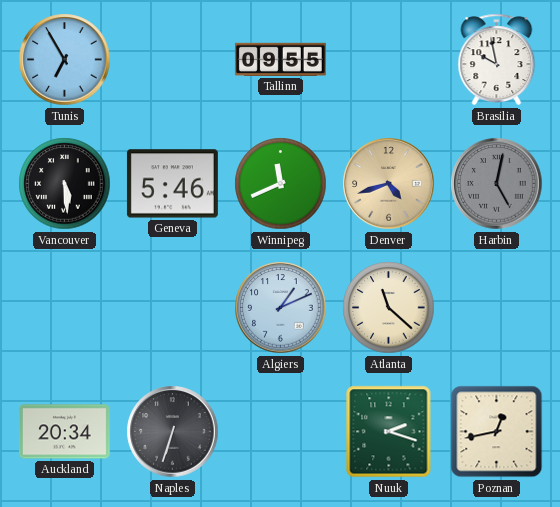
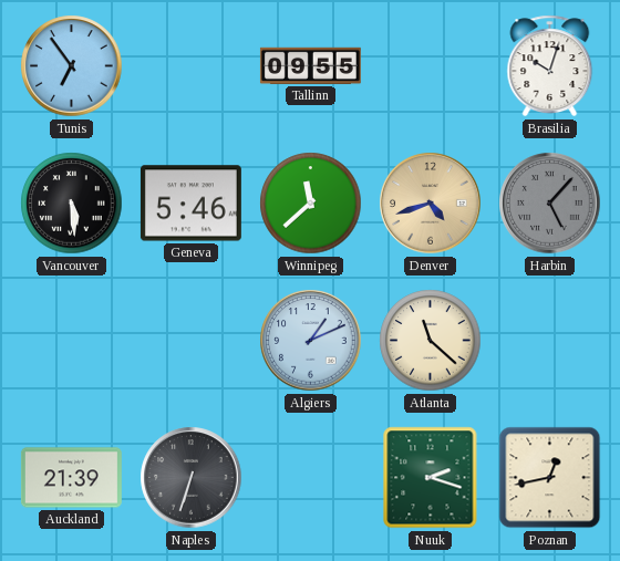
Tunis: 6:55 -> 6:54
Brasilia: 9:58 -> 10:03
Winnipeg: 11:41 -> 11:38
Harbin: 5:02 -> 5:07
Auckland: 20:34 -> 21:39
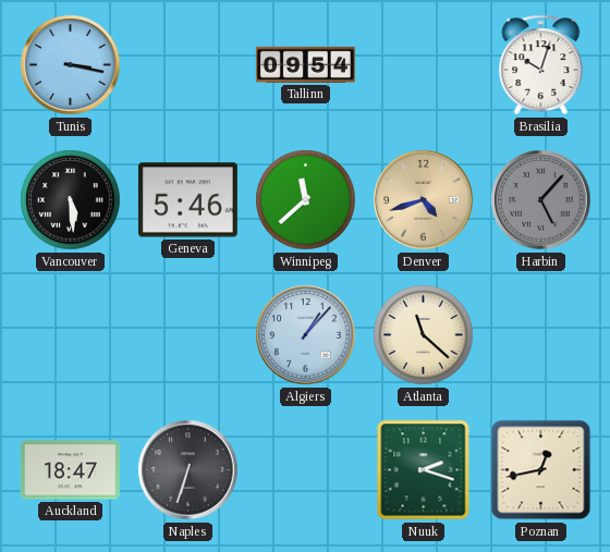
Tunis: 6:54 -> 3:17
Tallinn: 09:55 -> 09:54
Algiers: 1:11 -> 1:07
Auckland: 21:39 -> 18:47
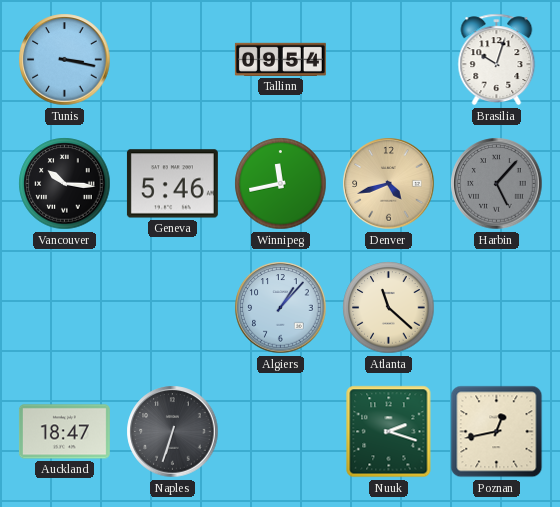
Vancouver: 5:29 -> 10:16
Winnipeg: 11:38 -> 11:43
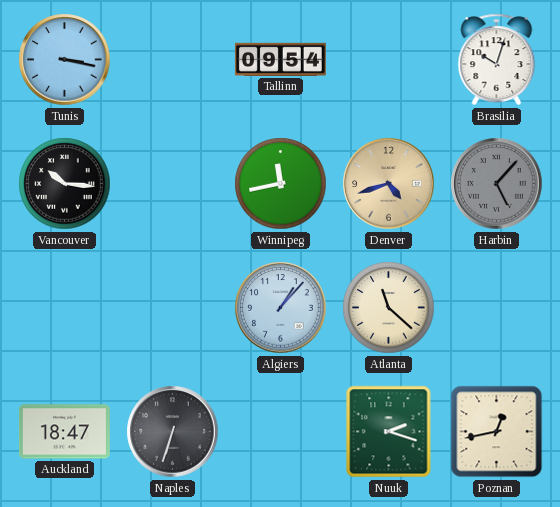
Geneva: 5:46 -> none
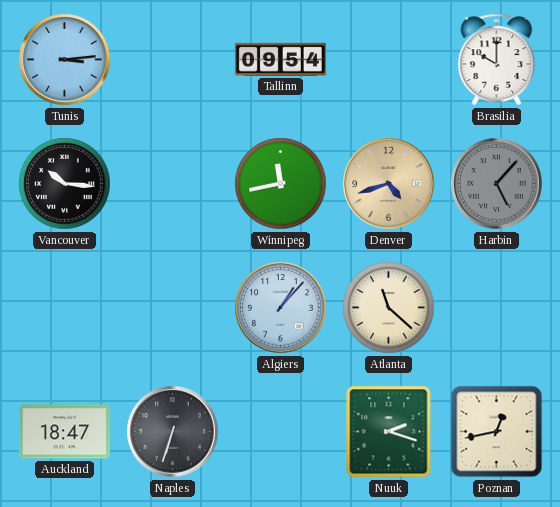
Tunis: 3:17 -> 3:14
Brasilia: 10:03 -> 10:00
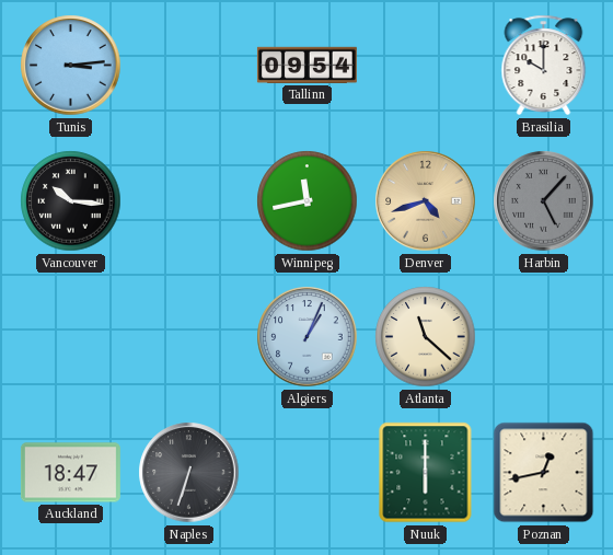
Algiers: 1:07 -> 1:04
Nuuk: 2:18 -> 6:00
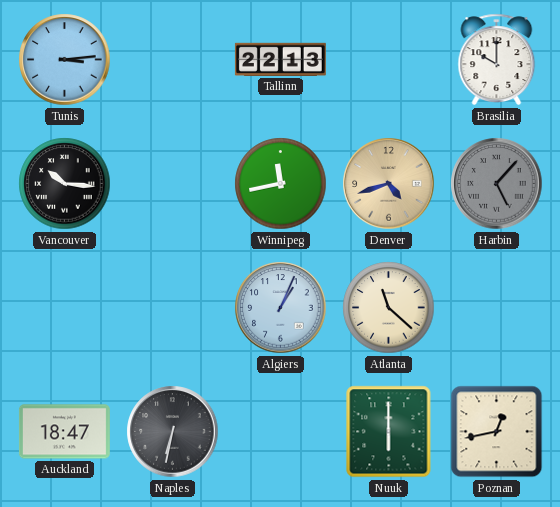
Tallinn: 09:54 -> 22:13
Naples: 6:33 -> 6:32
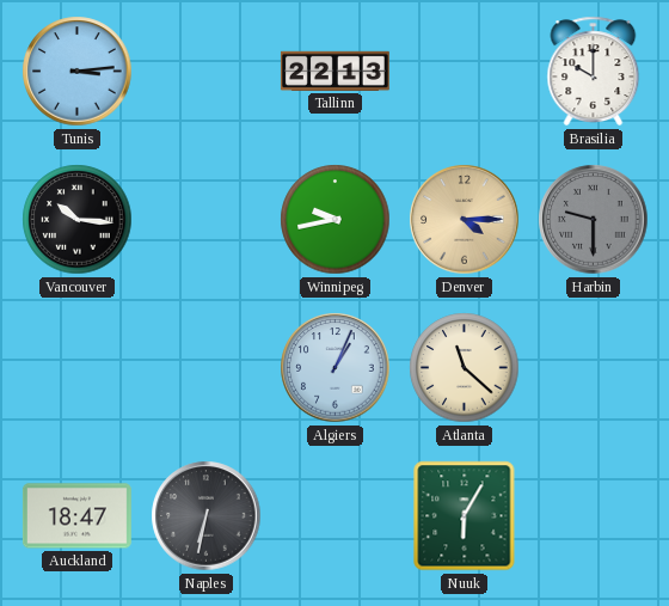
Winnipeg: 11:43 -> 9:43
Denver: 4:42 -> 4:15
Harbin: 5:07 -> 9:30
Nuuk: 6:00 -> 6:05
Poznan: 12:43 -> none
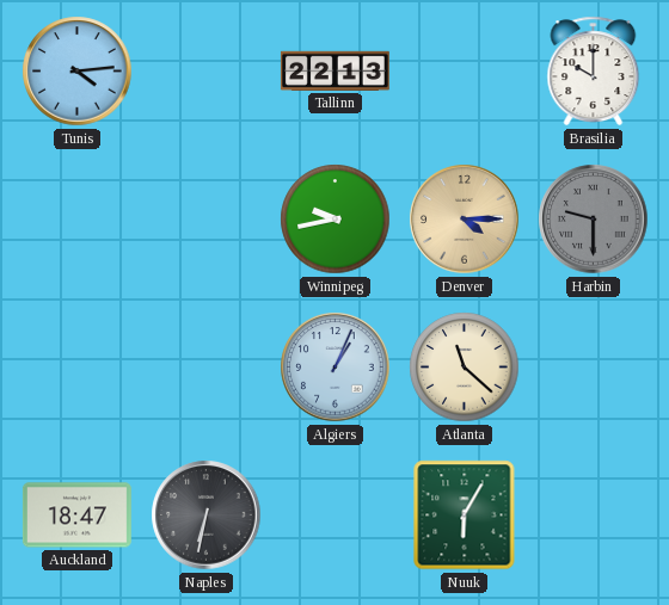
Tunis: 3:14 -> 4:14
Vancouver: 10:16 -> none
